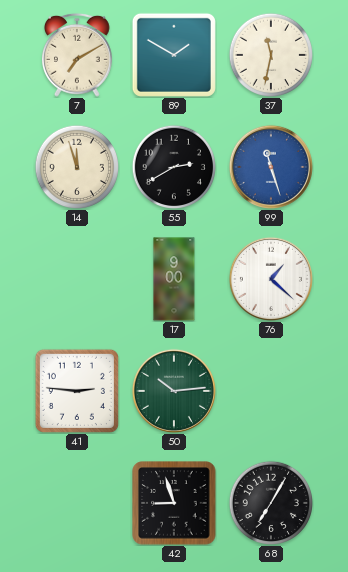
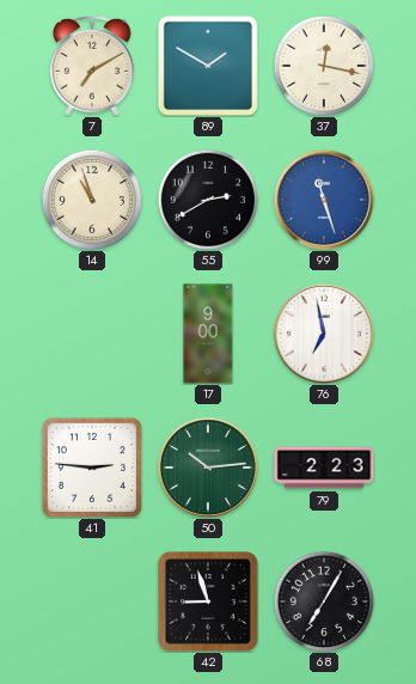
37: 11:32 -> 12:17
14: 11:57 -> 10:57
76: 1:22 -> 6:58
79: none -> 2:23
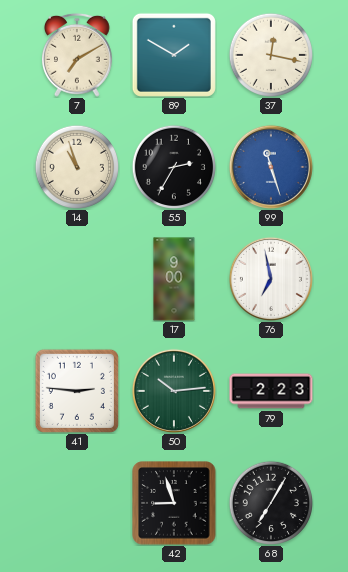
55: 2:40 -> 2:35
